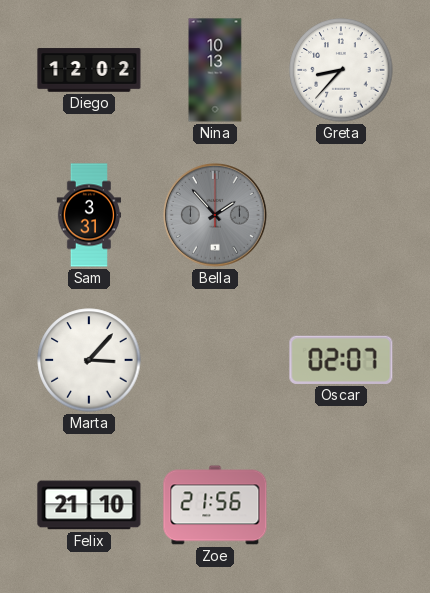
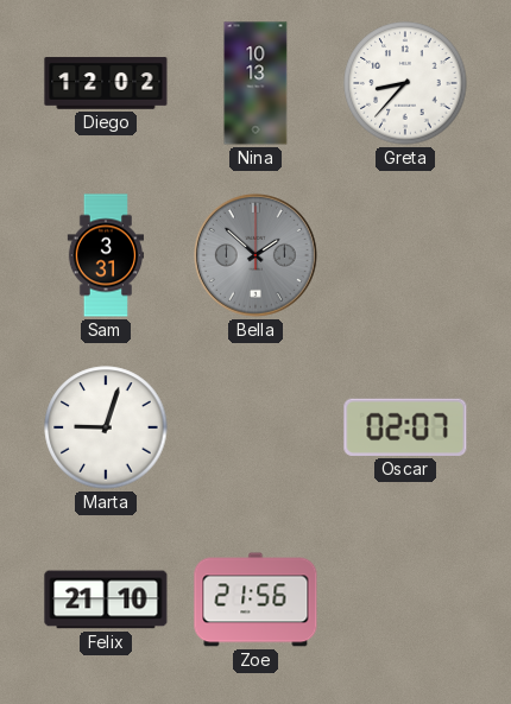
Bella: 1:53 -> 1:52
Marta: 3:07 -> 9:03
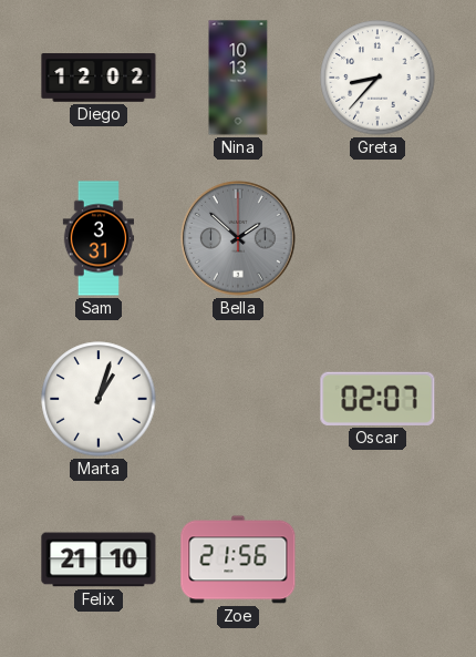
Marta: 9:03 -> 1:03
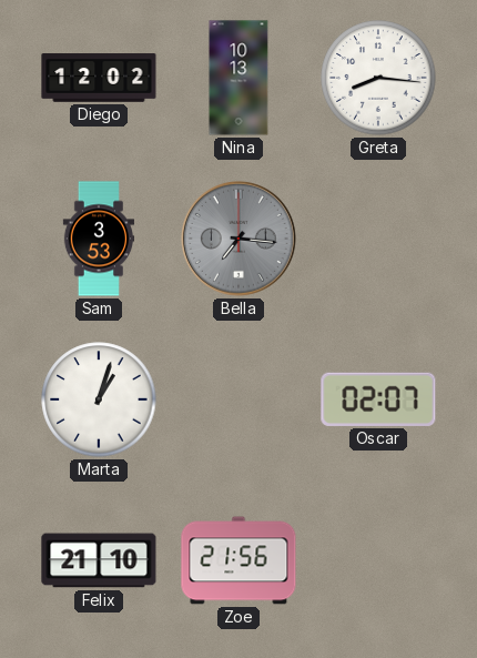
Greta: 8:37 -> 8:16
Sam: 3:31 -> 3:53
Bella: 1:52 -> 7:16
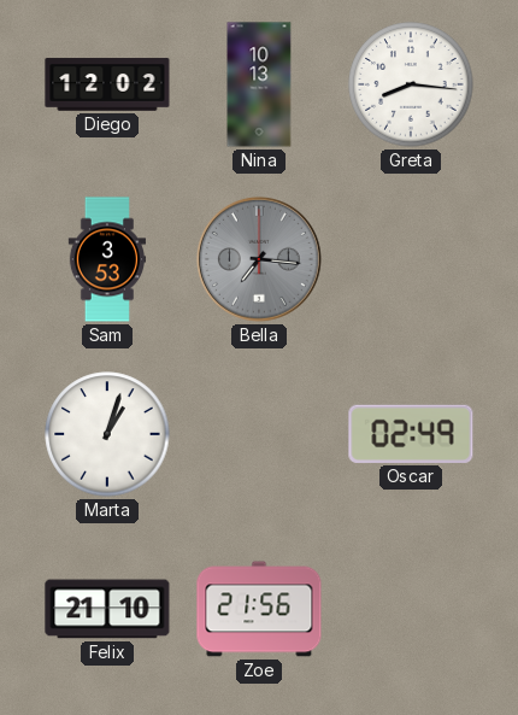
Oscar: 02:07 -> 02:49
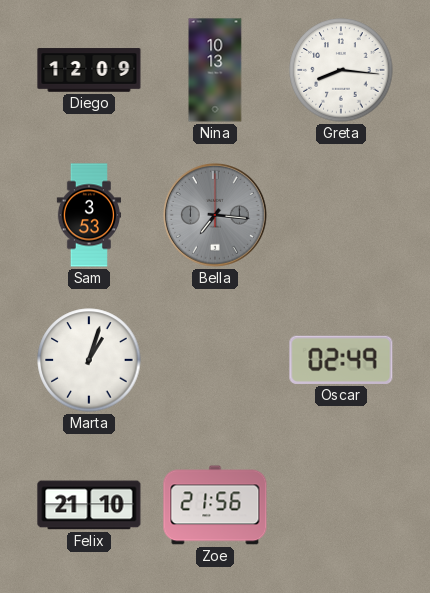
Diego: 12:02 -> 12:09
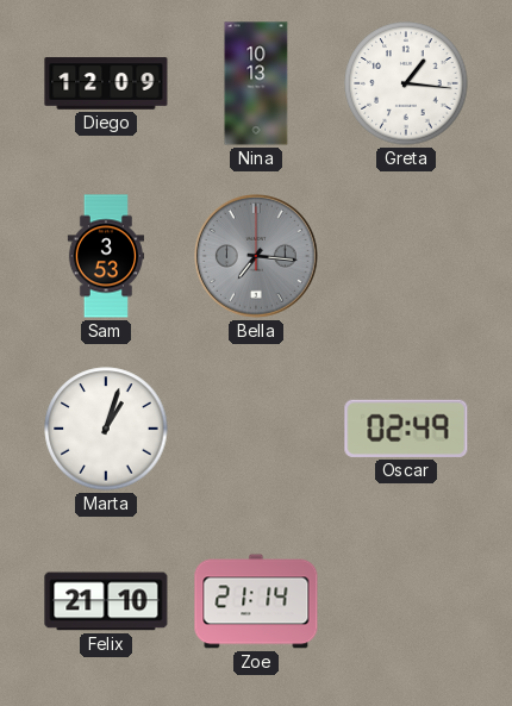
Greta: 8:16 -> 1:16
Zoe: 21:56 -> 21:14
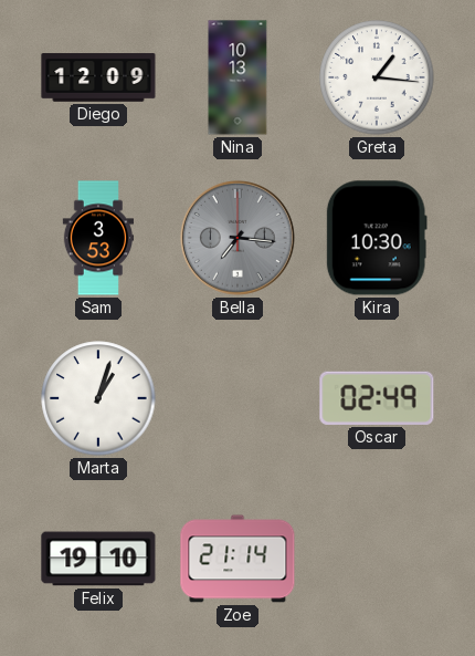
Kira: none -> 10:30
Felix: 21:10 -> 19:10
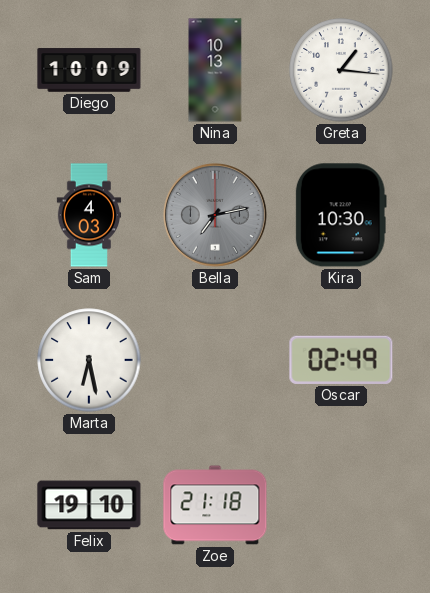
Diego: 12:09 -> 10:09
Sam: 3:53 -> 4:03
Bella: 7:16 -> 7:13
Marta: 1:03 -> 6:28
Zoe: 21:14 -> 21:18
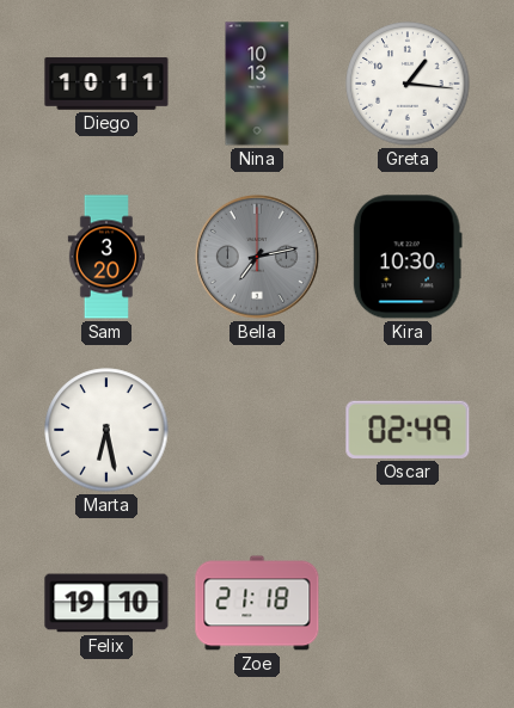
Diego: 10:09 -> 10:11
Sam: 4:03 -> 3:20
